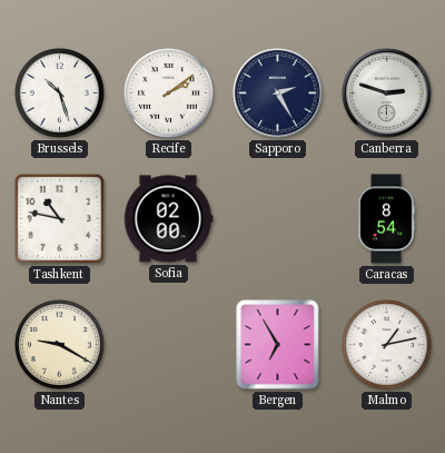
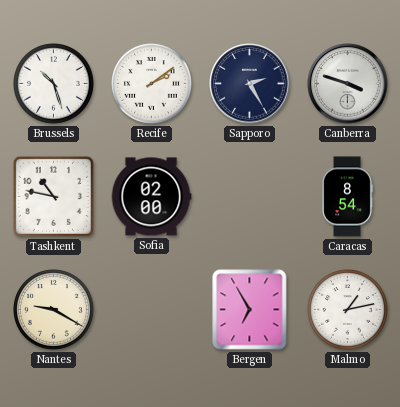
Canberra: 2:48 -> 3:48
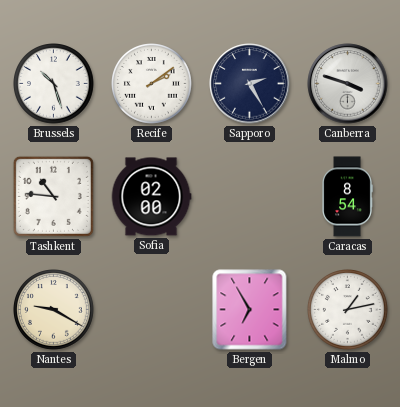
Tashkent: 10:47 -> 10:46
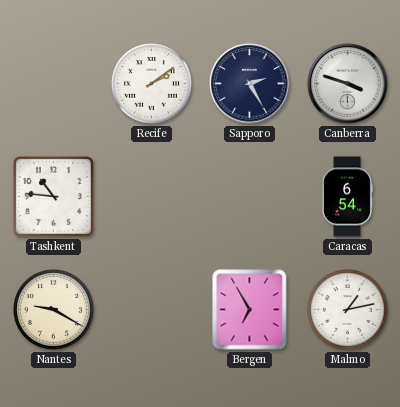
Brussels: 10:27 -> none
Sofia: 02:00 -> none
Caracas: 8:54 -> 6:54
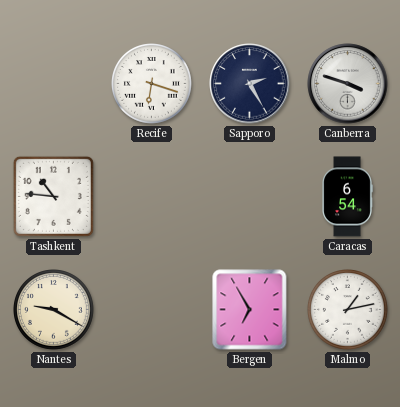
Recife: 2:09 -> 6:18
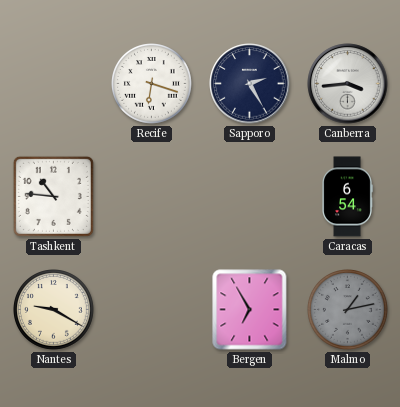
Canberra: 3:48 -> 3:44
Malmo dial: white -> grey
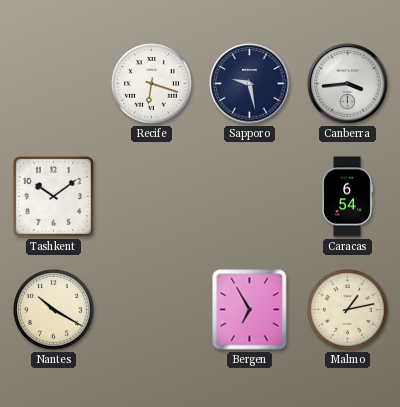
Sapporo: 2:25 -> 9:28
Tashkent: 10:46 -> 10:09
Nantes: 9:20 -> 10:20
Malmo dial: grey -> cream
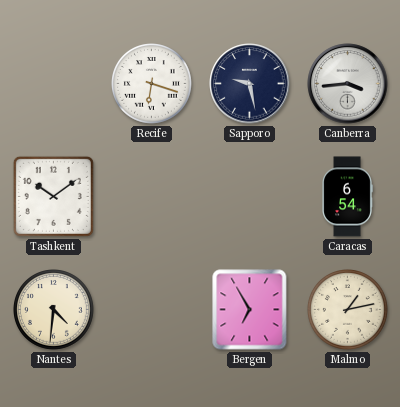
Nantes: 10:20 -> 4:31
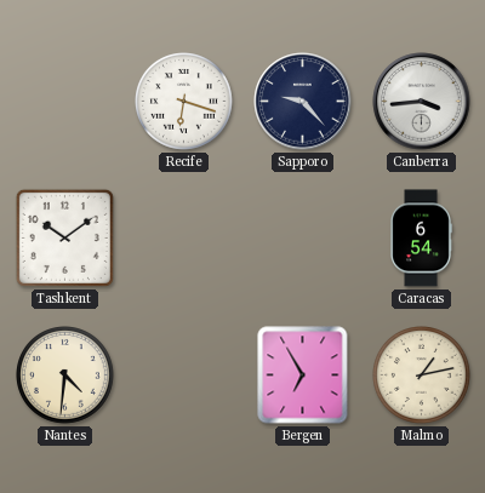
Sapporo: 9:28 -> 9:23
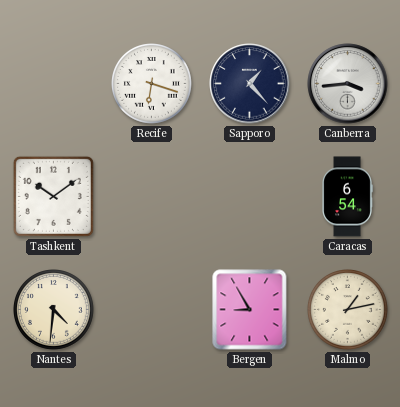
Sapporo: 9:23 -> 1:23
Bergen: 6:55 -> 8:55
